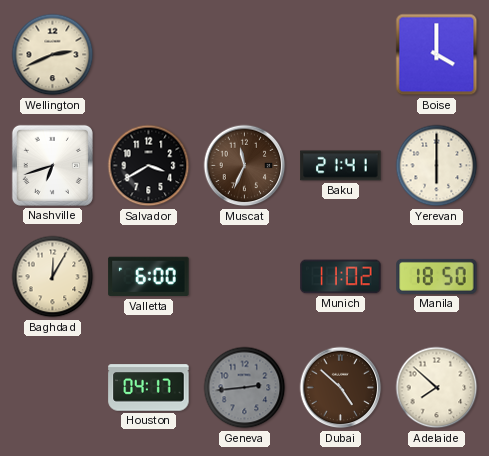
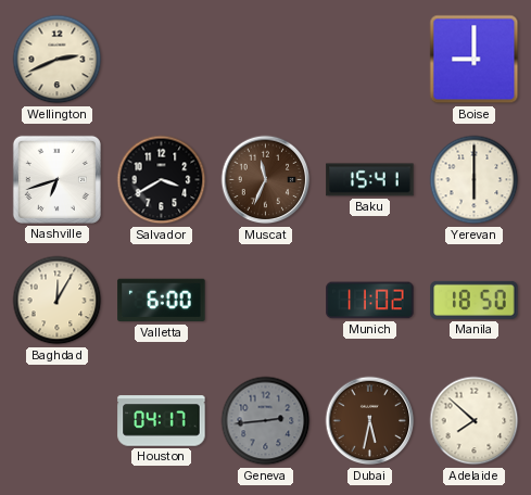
Boise: 4:00 -> 9:00
Baku: 21:41 -> 15:41
Dubai: 4:52 -> 5:32
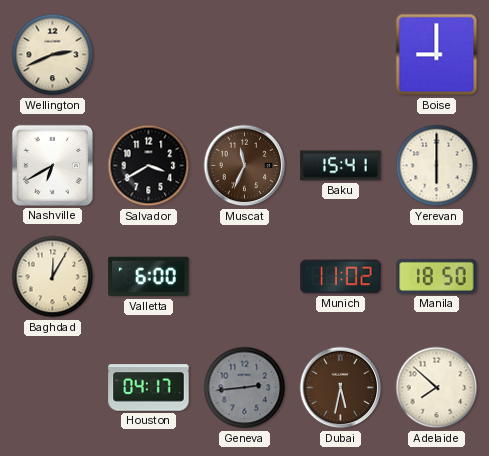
Nashville: 6:42 -> 6:40
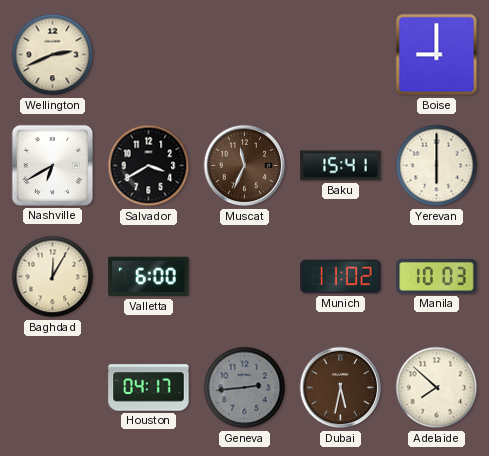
Manila: 18:50 -> 10:03
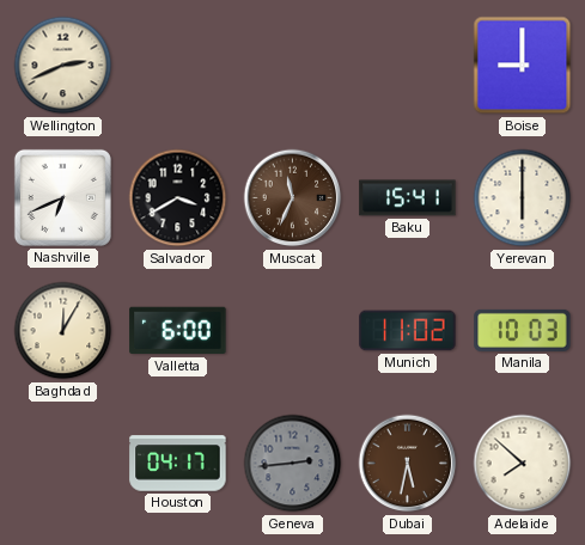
Nashville: 6:40 -> 6:41
